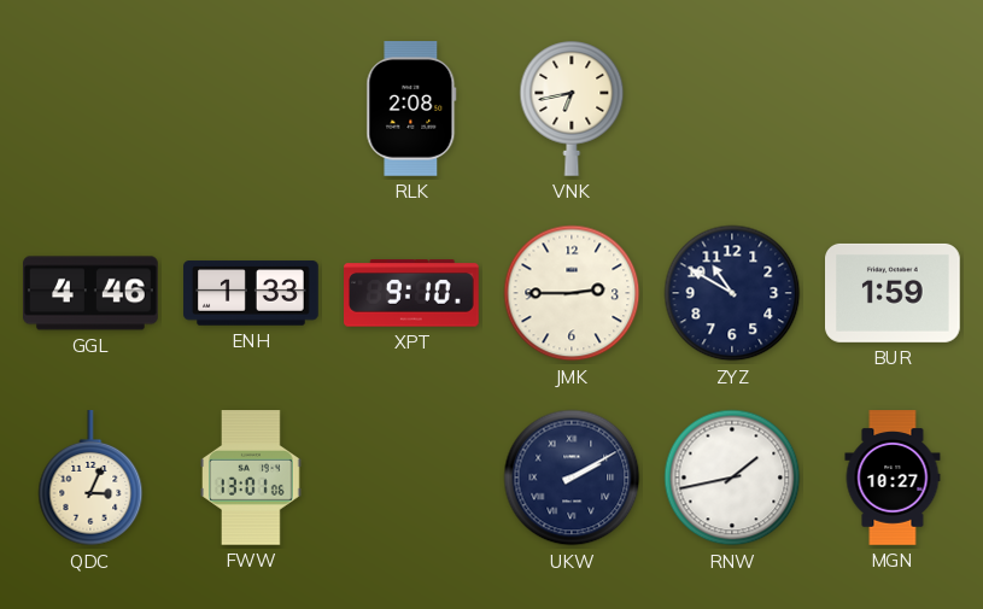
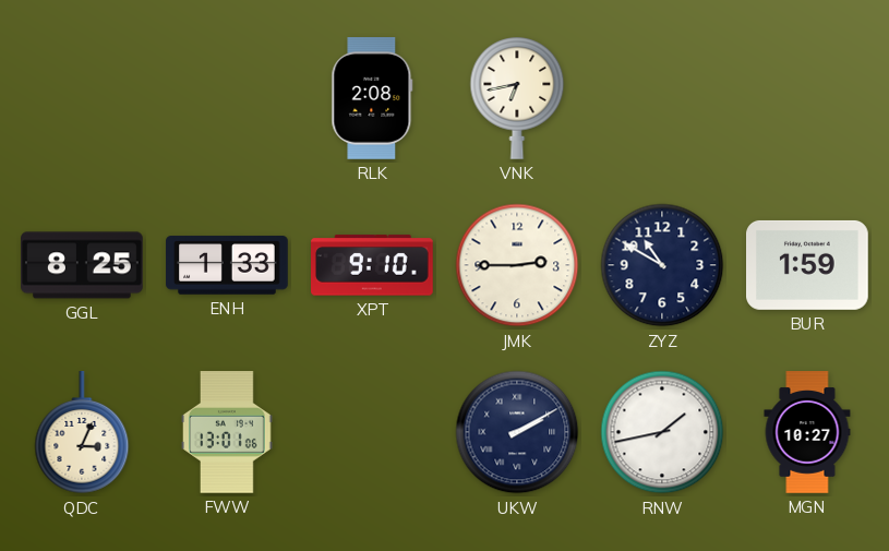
GGL: 4:46 -> 8:25
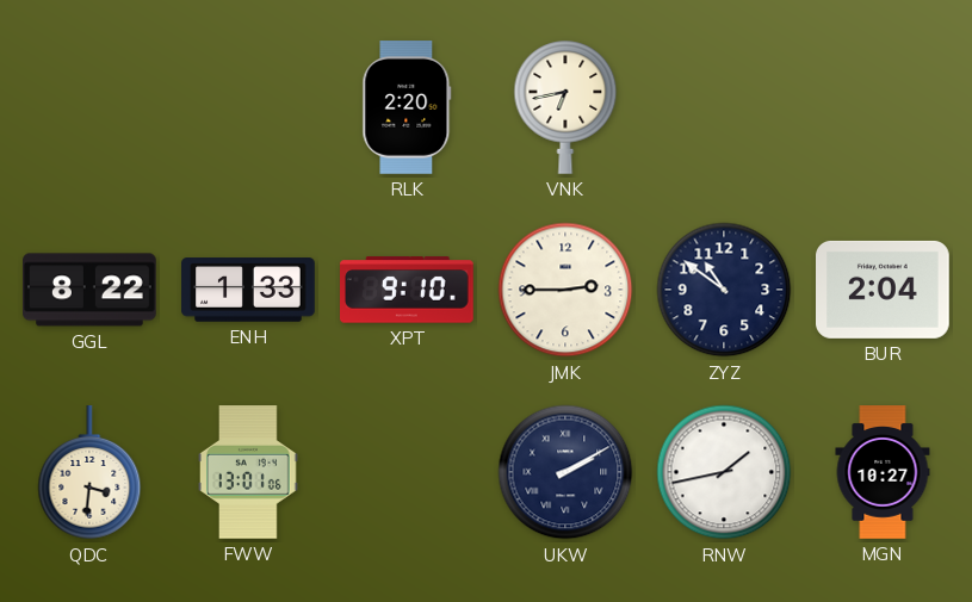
RLK: 2:08 -> 2:20
GGL: 8:25 -> 8:22
ZYZ: 10:50 -> 10:51
BUR: 1:59 -> 2:04
QDC: 3:04 -> 3:31
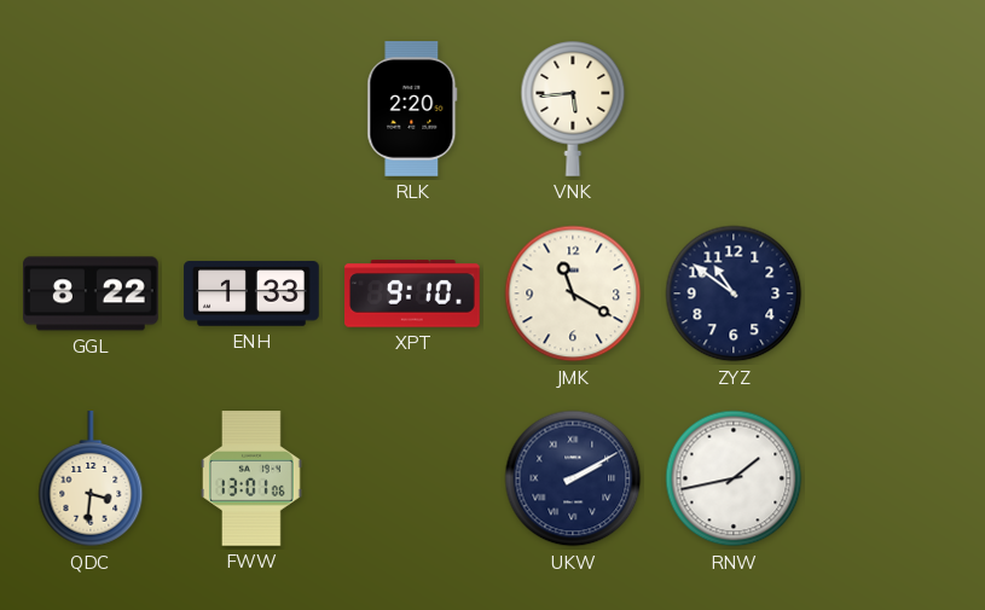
VNK: 6:43 -> 5:44
JMK: 2:45 -> 11:20
BUR: 2:04 -> none
MGN: 10:27 -> none
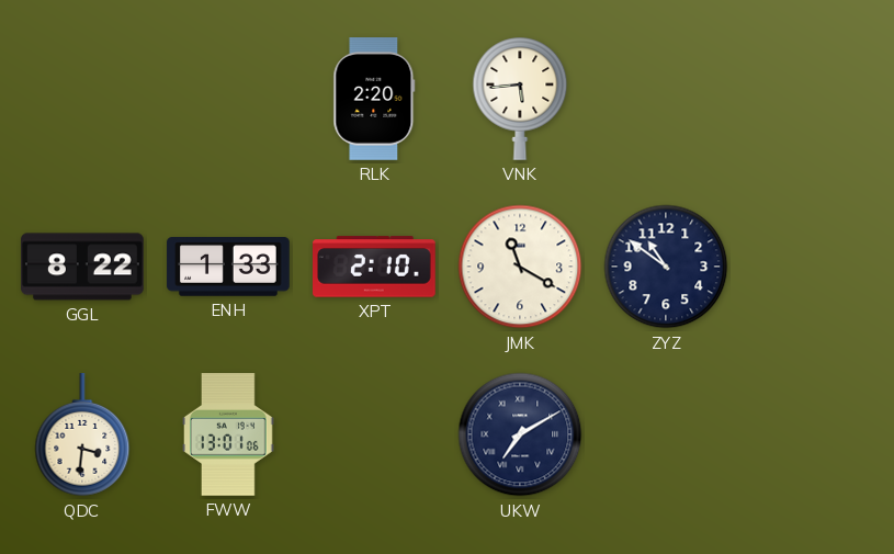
XPT: 9:10 -> 2:10
UKW: 2:10 -> 7:10
RNW: 1:43 -> none
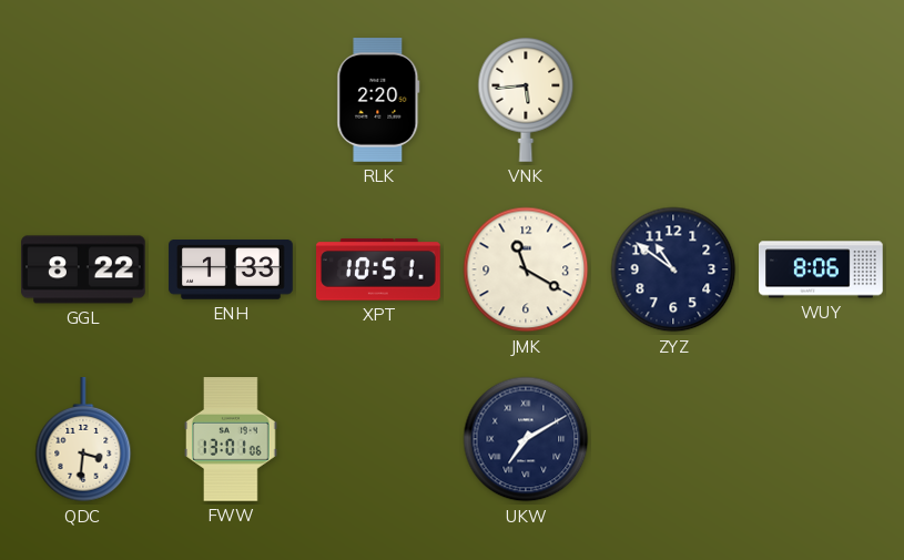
XPT: 2:10 -> 10:51
WUY: none -> 8:06
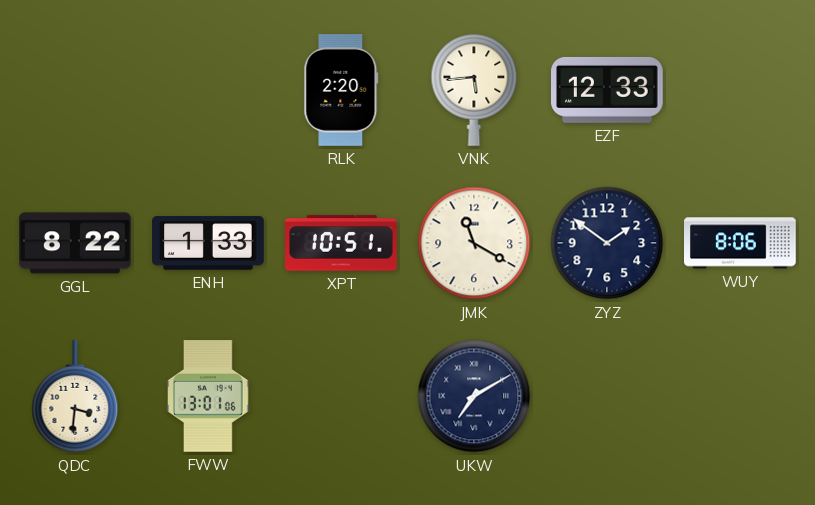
EZF: none -> 12:33
ZYZ: 10:51 -> 1:51
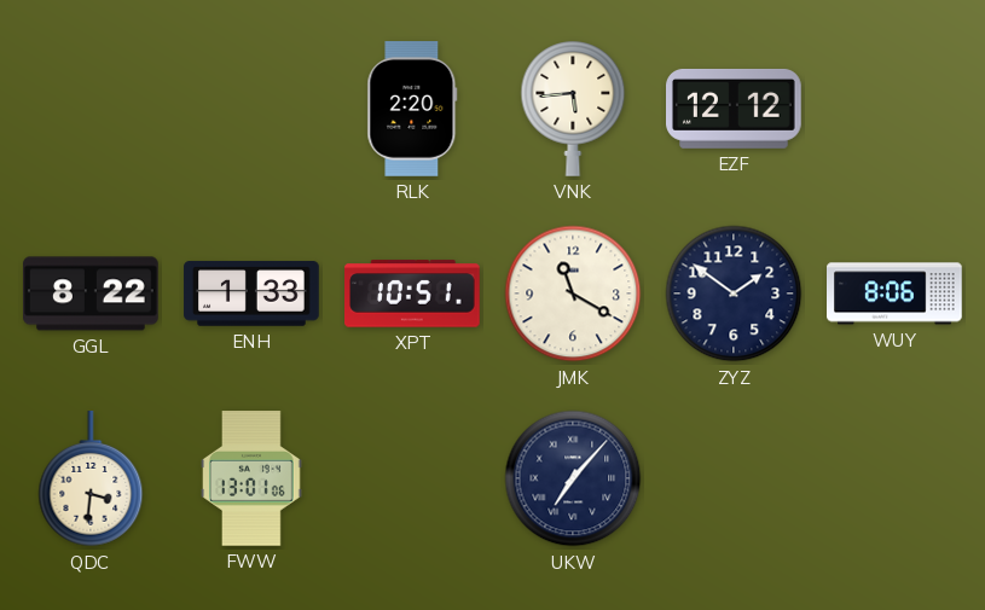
EZF: 12:33 -> 12:12
UKW: 7:10 -> 7:07
